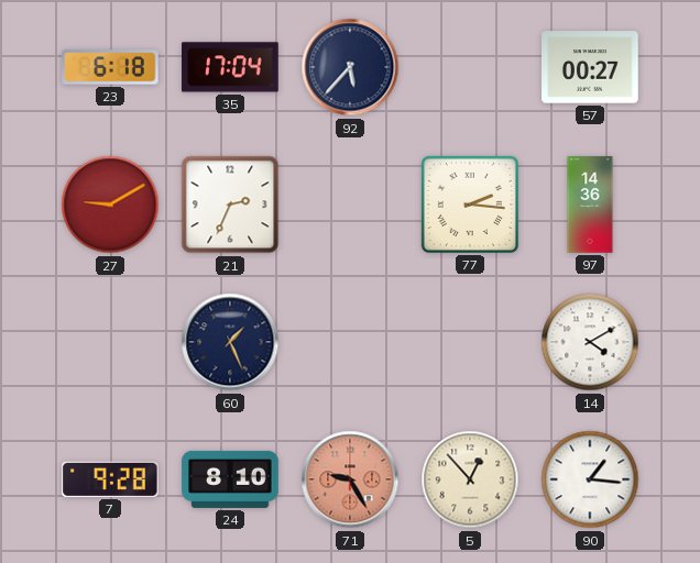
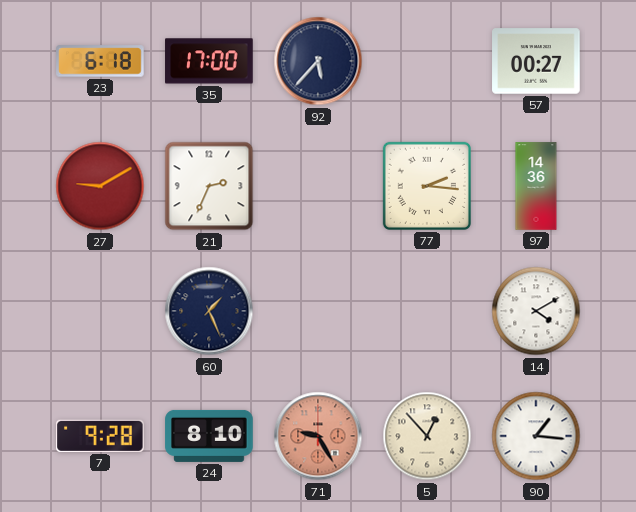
35: 17:04 -> 17:00
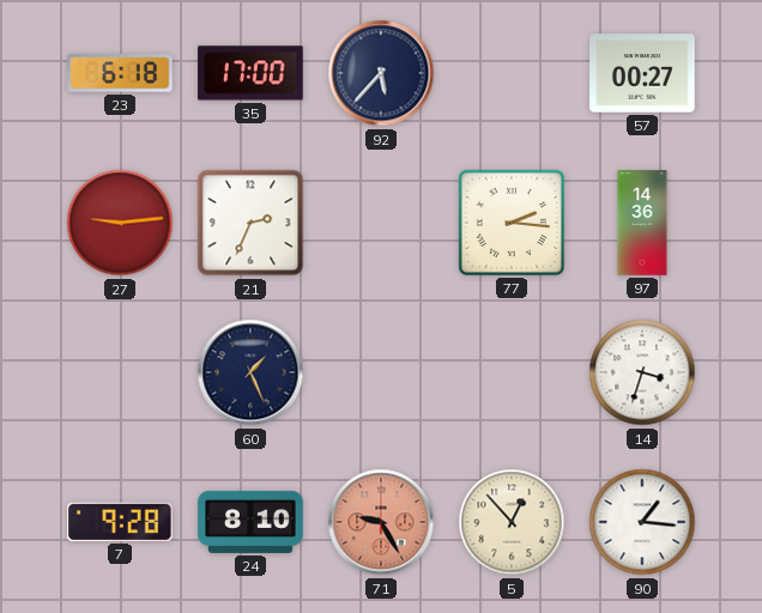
27: 9:10 -> 9:14
14: 4:10 -> 3:33
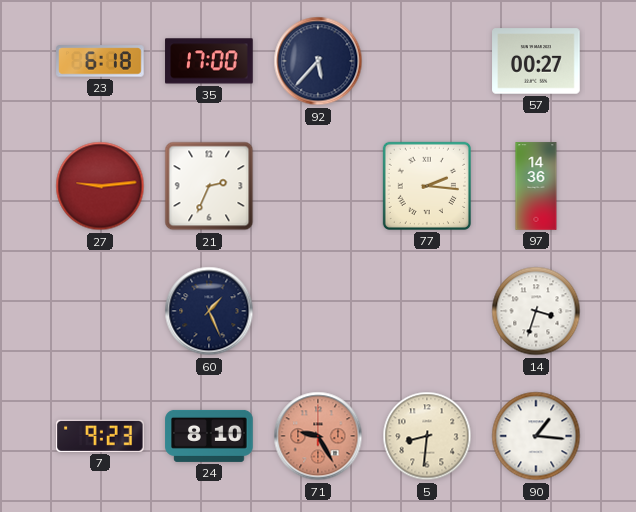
7: 9:28 -> 9:23
5: 12:53 -> 8:31
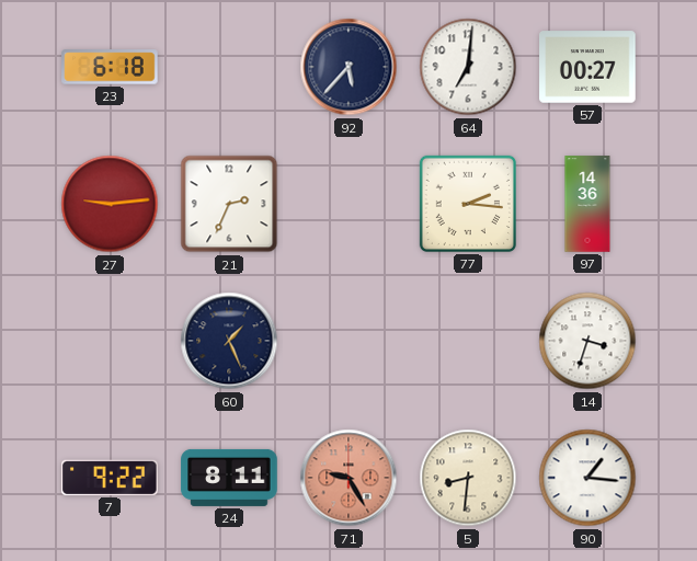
35: 17:00 -> none
64: none -> 7:01
7: 9:23 -> 9:22
24: 8:10 -> 8:11
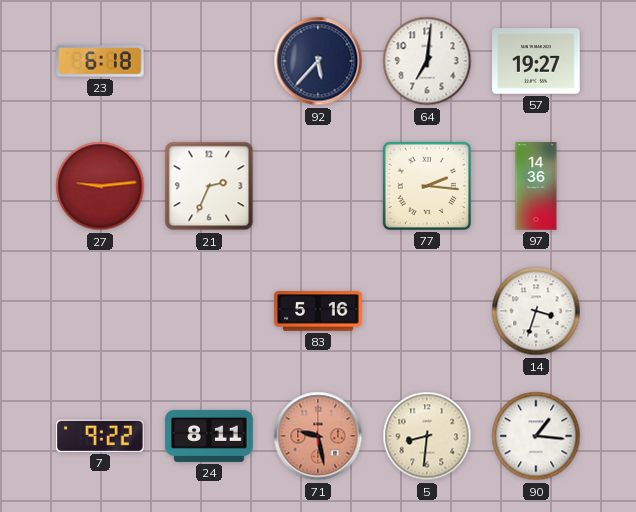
57: 00:27 -> 19:27
60: 1:26 -> none
83: none -> 5:16
71: 9:25 -> 9:28
